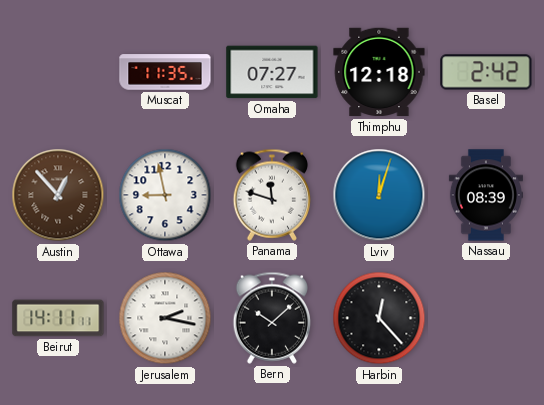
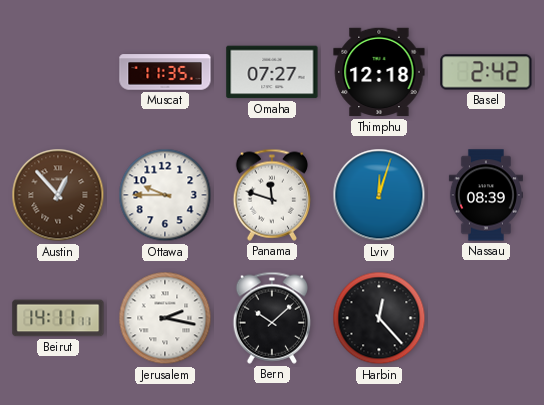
Ottawa: 8:58 -> 9:45
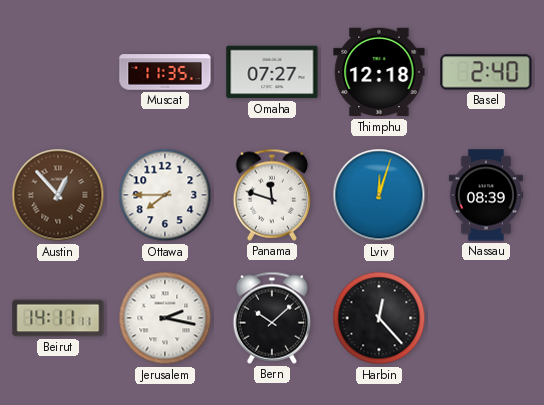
Basel: 2:42 -> 2:40
Ottawa: 9:45 -> 7:45
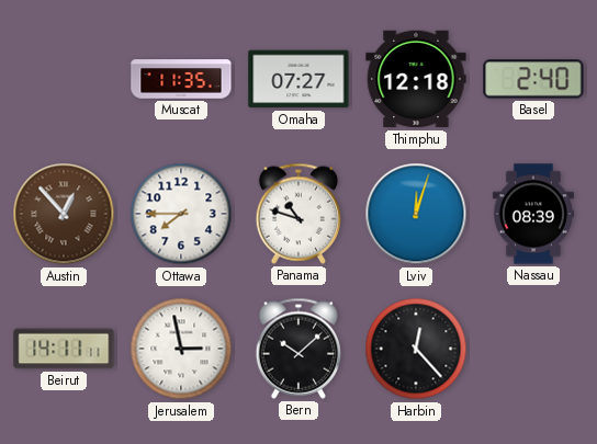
Panama: 11:48 -> 10:48
Jerusalem: 2:17 -> 2:58
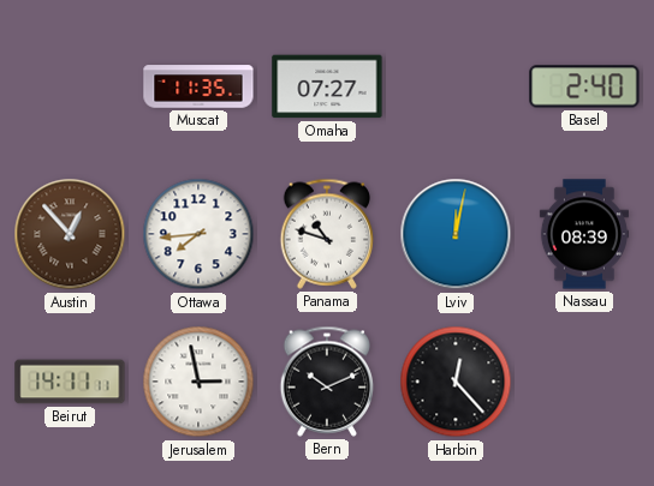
Thimphu: 12:18 -> none
Ottawa: 7:45 -> 7:44
Lviv: 12:03 -> 12:02
Bern: 10:08 -> 10:11
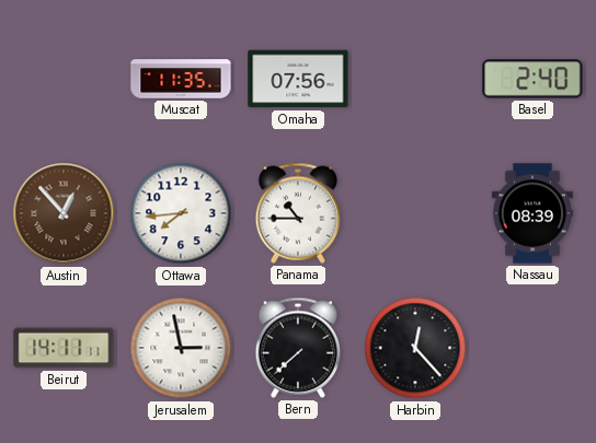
Omaha: 07:27 -> 07:56
Panama: 10:48 -> 10:45
Lviv: 12:02 -> none
Bern: 10:11 -> 7:38
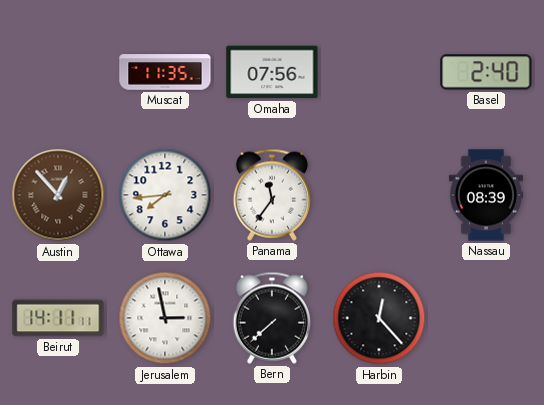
Panama: 10:45 -> 11:36
